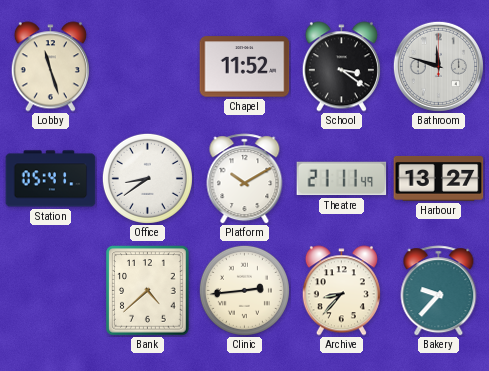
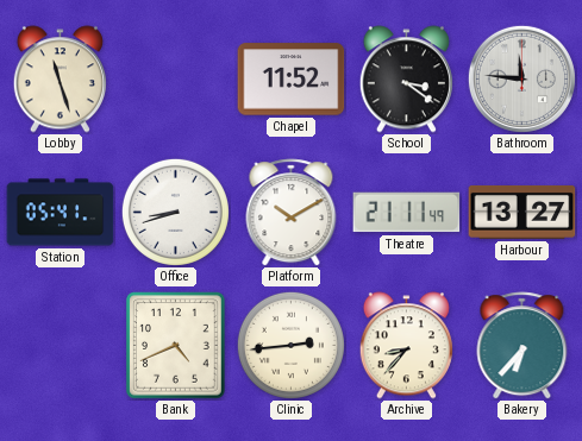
Bathroom: 11:48 -> 11:46
Office: 8:39 -> 8:42
Bank: 4:38 -> 4:41
Bakery: 9:37 -> 6:37
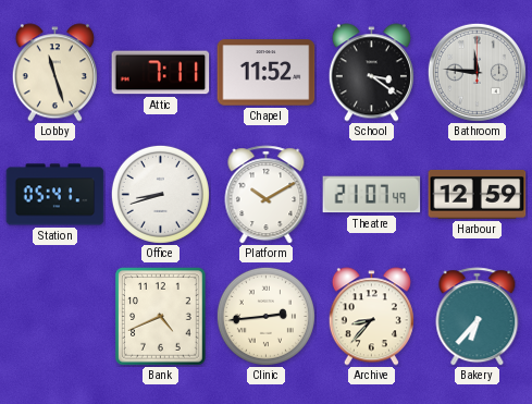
Attic: none -> 7:11
Theatre: 21:11 -> 21:07
Harbour: 13:27 -> 12:59
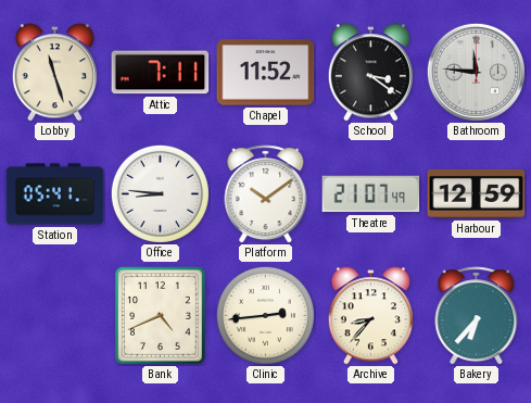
Office: 8:42 -> 8:46
Platform: 10:10 -> 10:09
